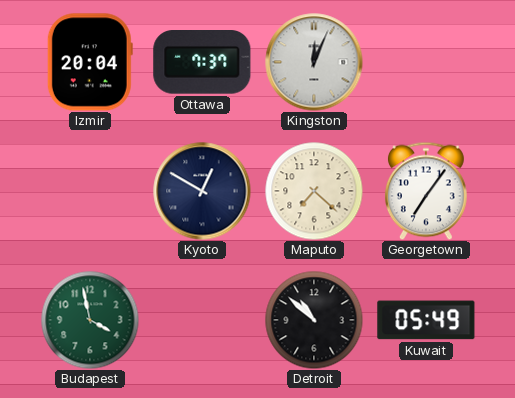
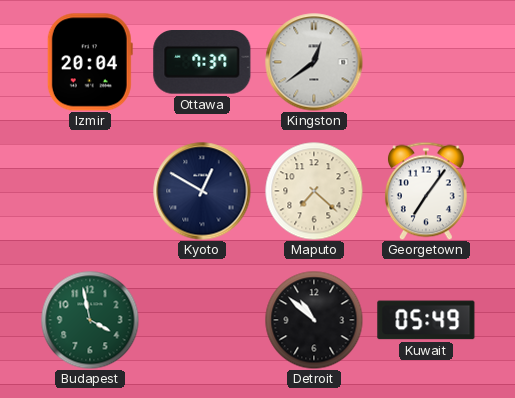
Kingston: 12:04 -> 12:39
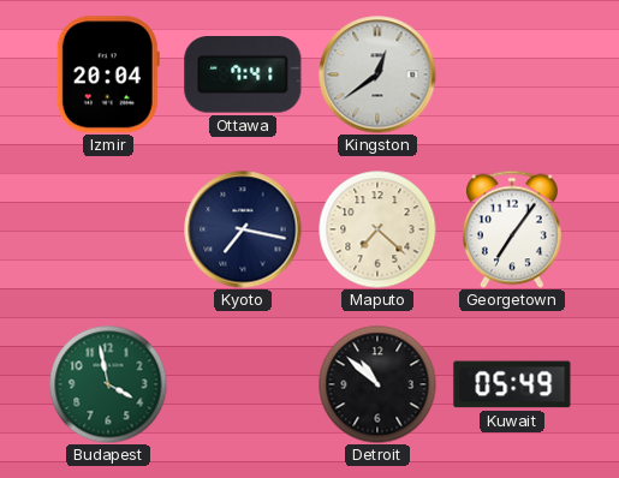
Ottawa: 7:37 -> 7:41
Kyoto: 12:50 -> 7:17
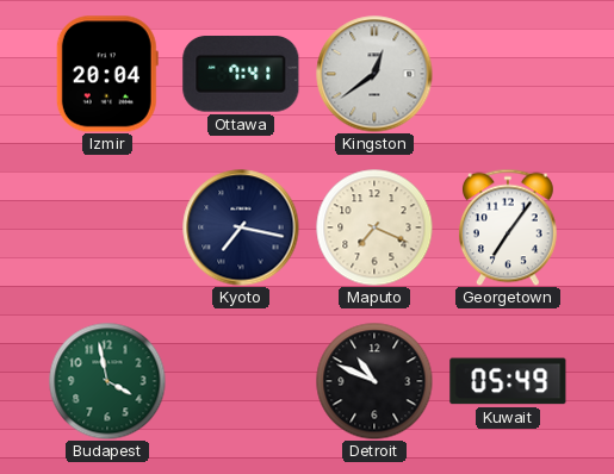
Maputo: 7:22 -> 7:19
Detroit: 10:52 -> 10:49
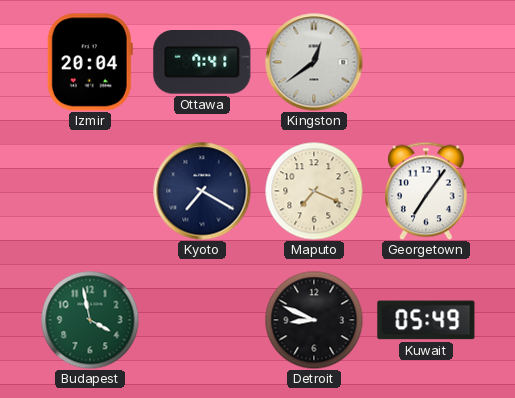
Kyoto: 7:17 -> 7:20
Detroit: 10:49 -> 8:49
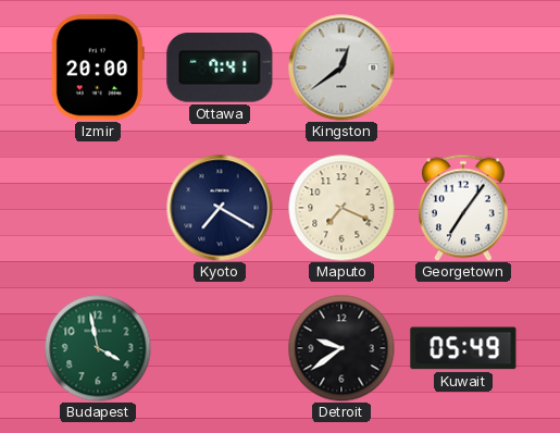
Izmir: 20:04 -> 20:00
Detroit: 8:49 -> 9:39
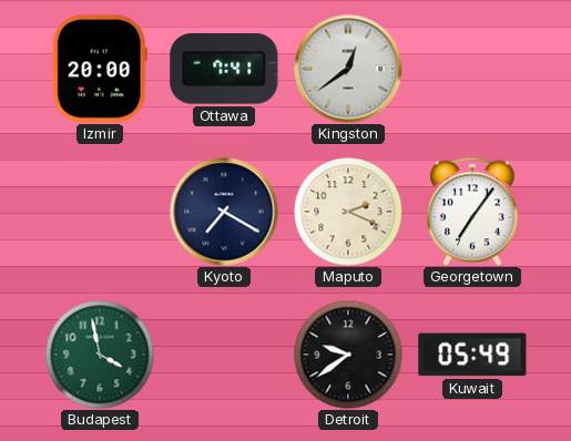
Maputo: 7:19 -> 2:19
